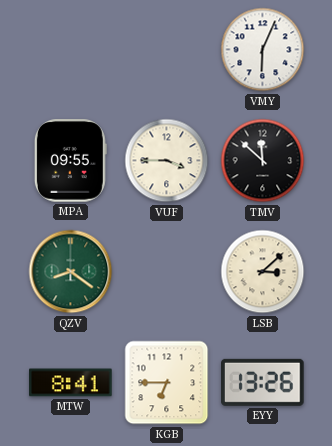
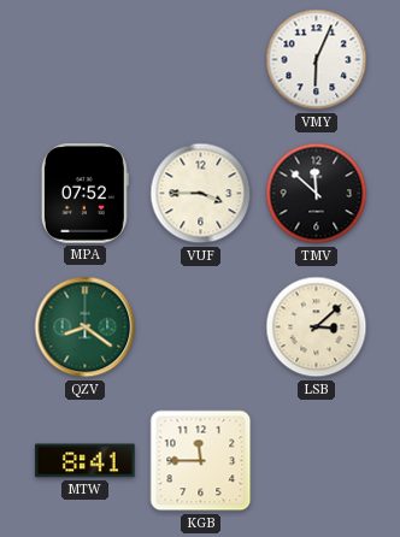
MPA: 09:55 -> 07:52
KGB: 6:45 -> 11:45
EYY: 13:26 -> none
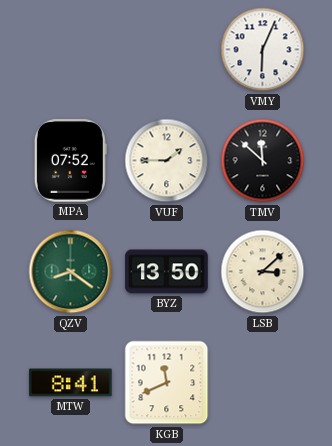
VUF: 3:45 -> 1:45
BYZ: none -> 13:50
KGB: 11:45 -> 11:41
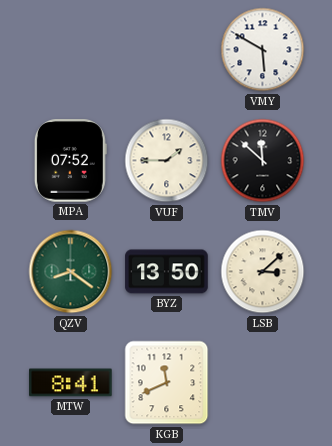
VMY: 6:04 -> 5:50
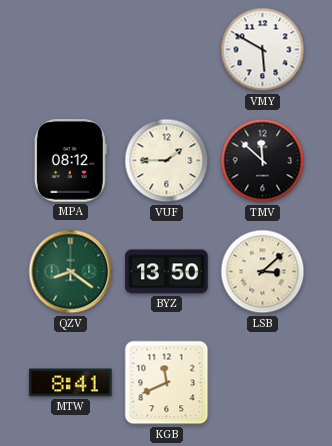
MPA: 07:52 -> 08:12
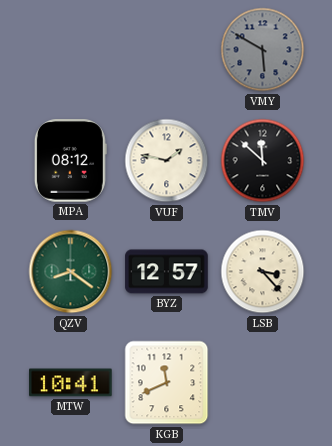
VMY dial: white -> grey
VUF: 1:45 -> 1:47
BYZ: 13:50 -> 12:57
LSB: 3:08 -> 3:23
MTW: 8:41 -> 10:41
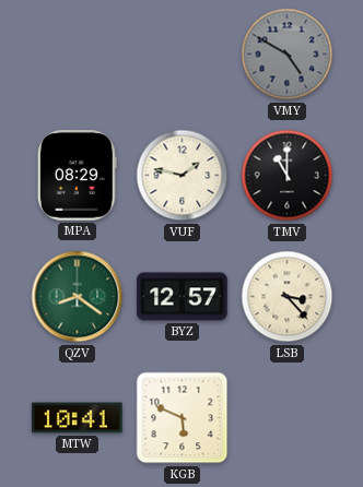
VMY: 5:50 -> 4:50
MPA: 08:12 -> 08:29
TMV: 11:52 -> 11:00
KGB: 11:41 -> 5:49
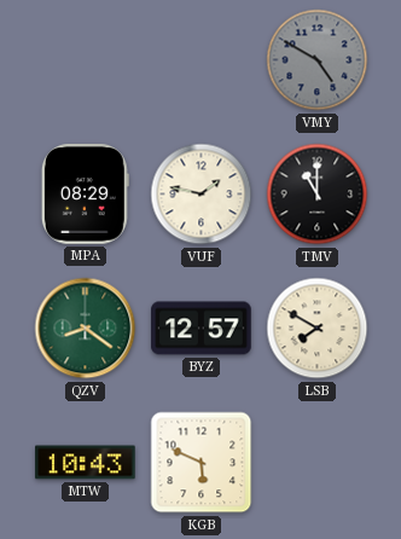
LSB: 3:23 -> 7:50
MTW: 10:41 -> 10:43
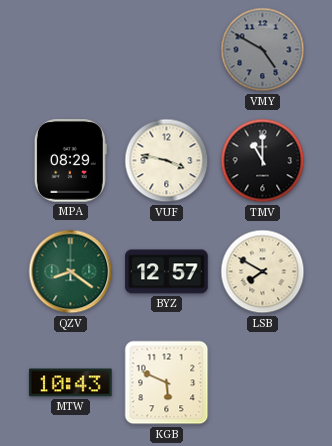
VUF: 1:47 -> 3:47
